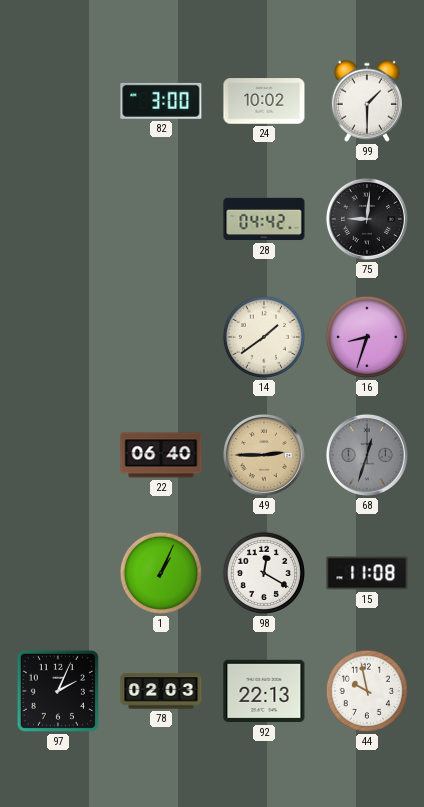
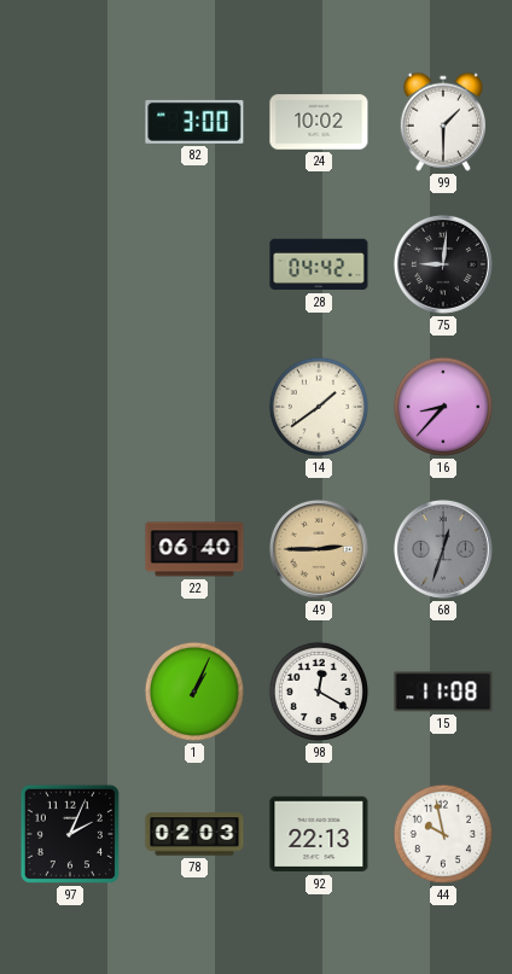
16: 8:33 -> 8:37
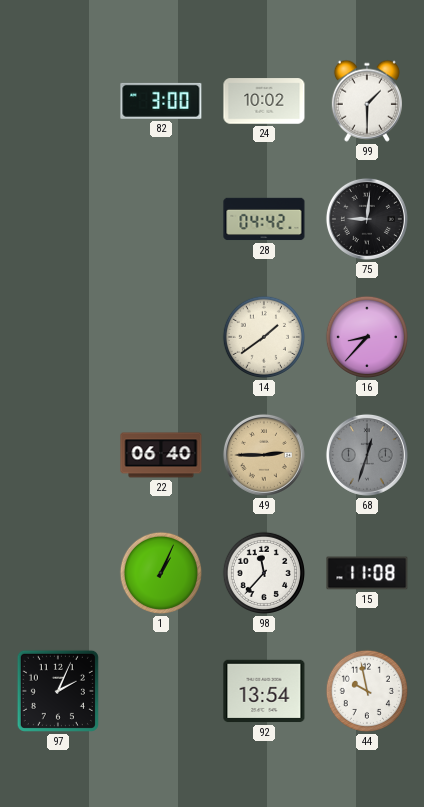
98: 12:20 -> 11:37
78: 02:03 -> none
92: 22:13 -> 13:54
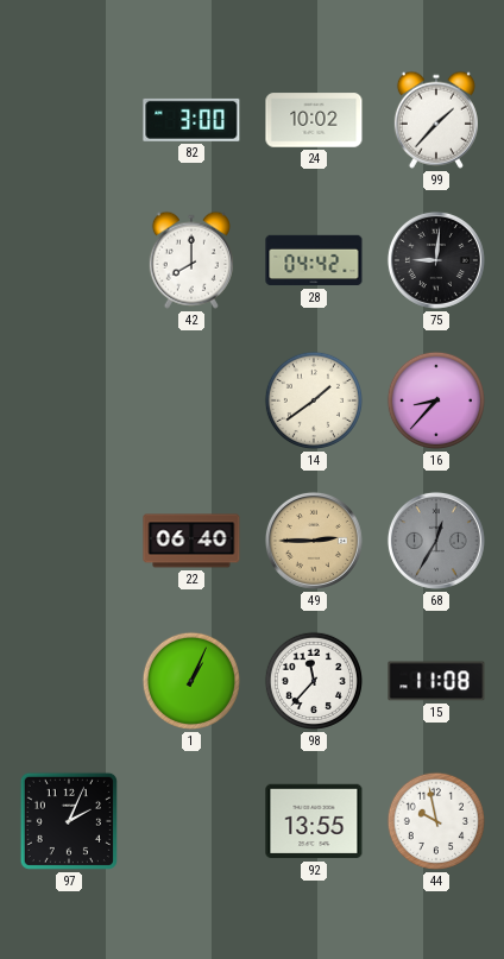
99: 1:30 -> 1:37
42: none -> 8:00
68: 12:33 -> 12:35
92: 13:54 -> 13:55
